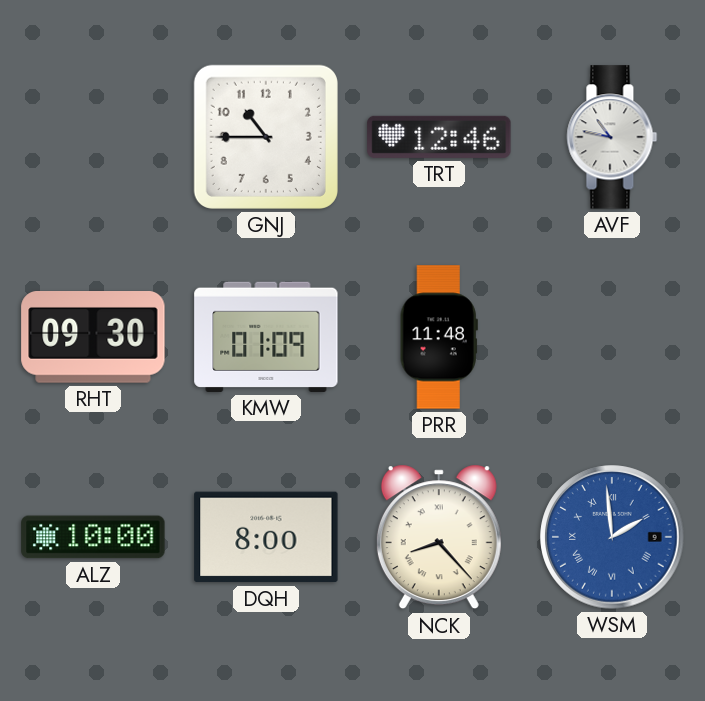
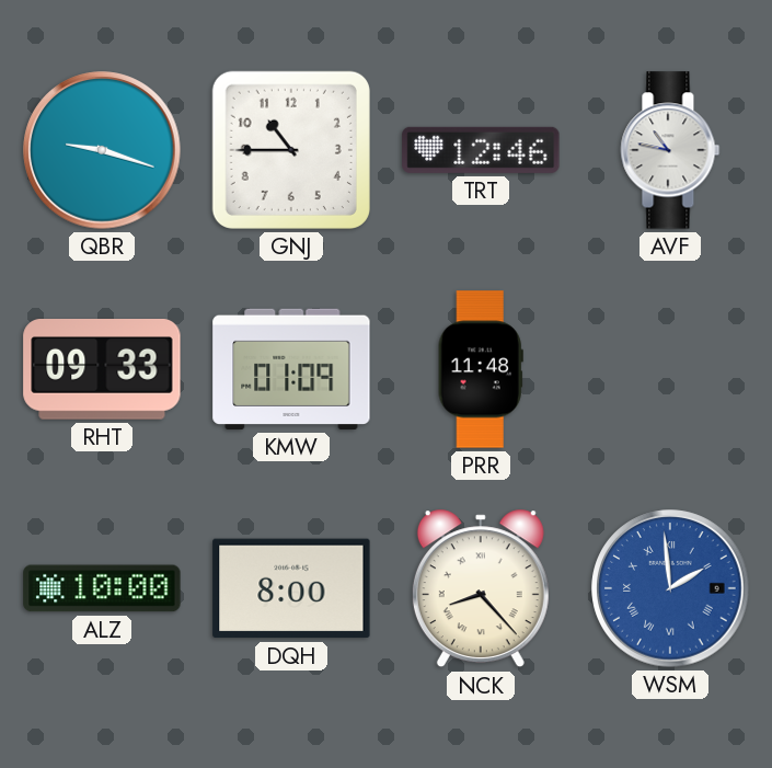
QBR: none -> 9:18
RHT: 09:30 -> 09:33
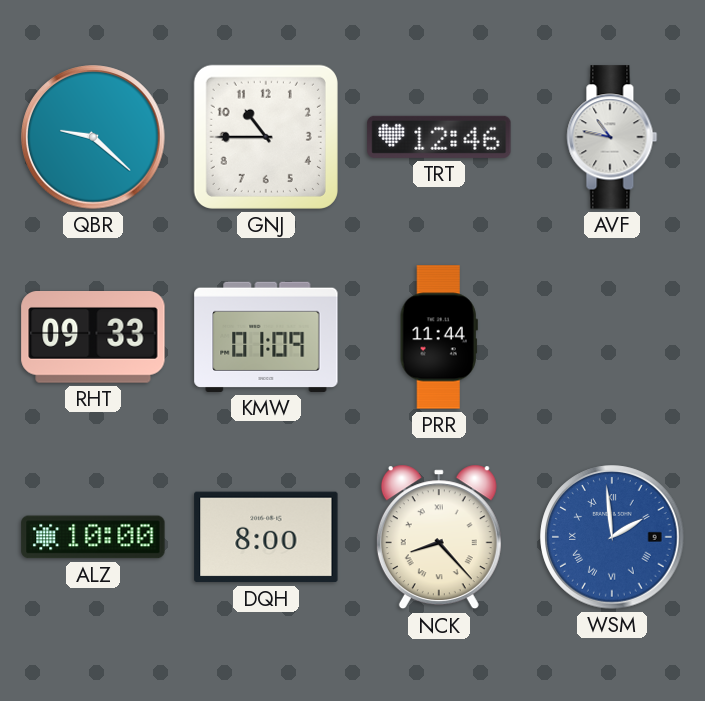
QBR: 9:18 -> 9:22
PRR: 11:48 -> 11:44
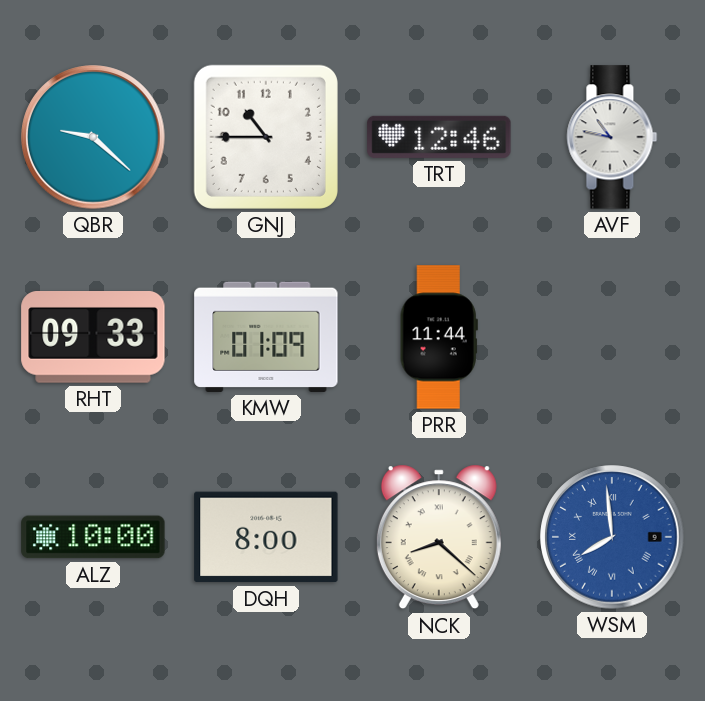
NCK: 8:23 -> 8:22
WSM: 1:59 -> 7:59
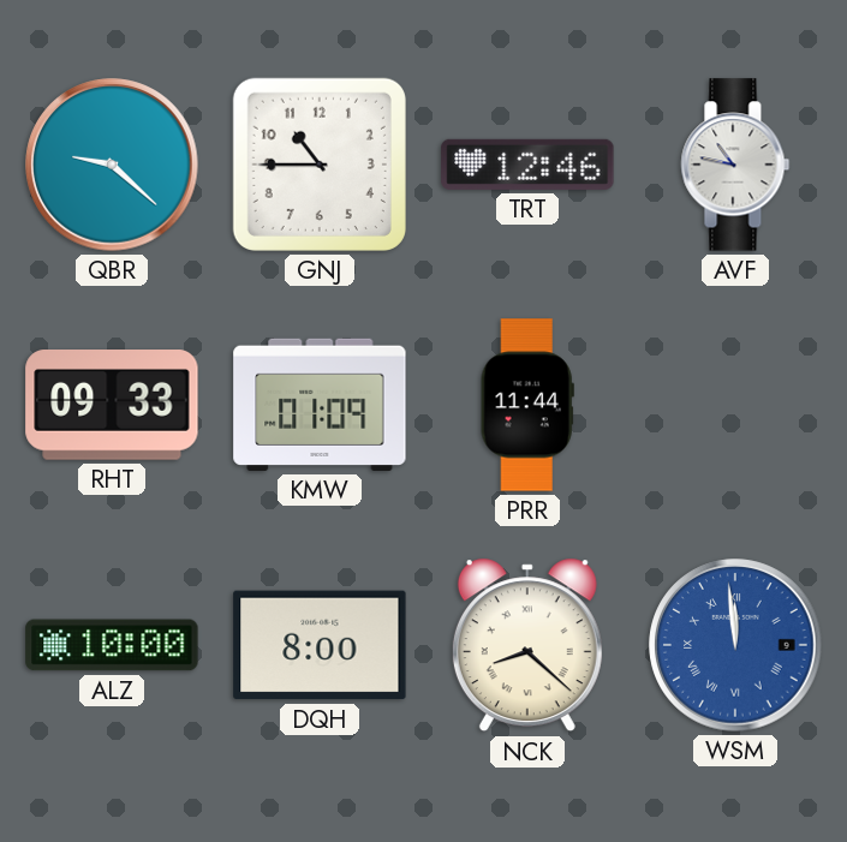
WSM: 7:59 -> 11:59
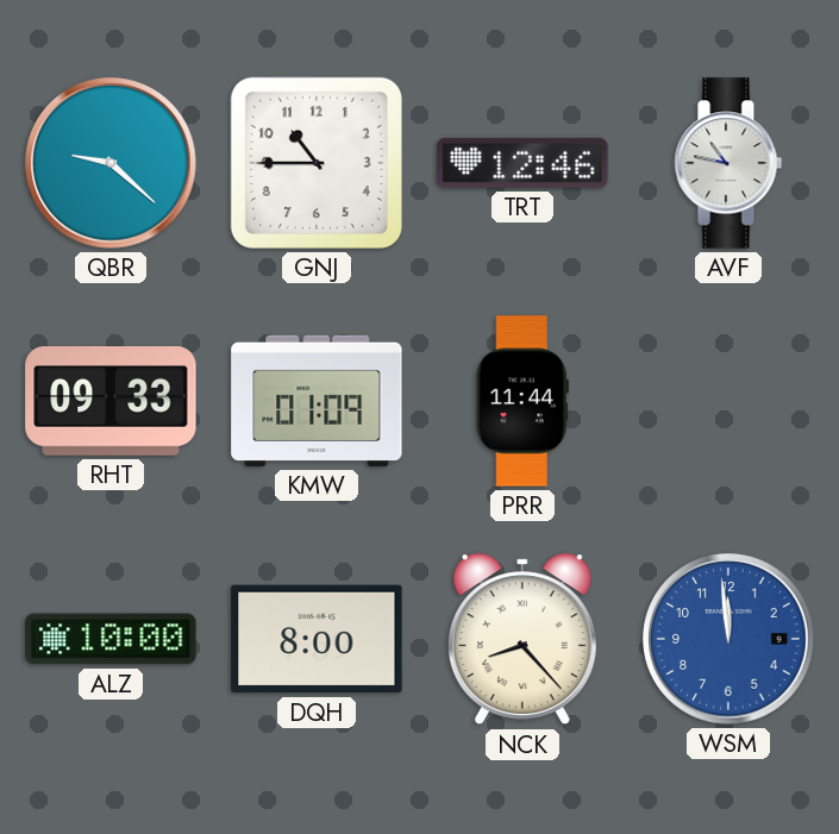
NCK: 8:22 -> 8:23
WSM numerals: Roman -> Arabic
